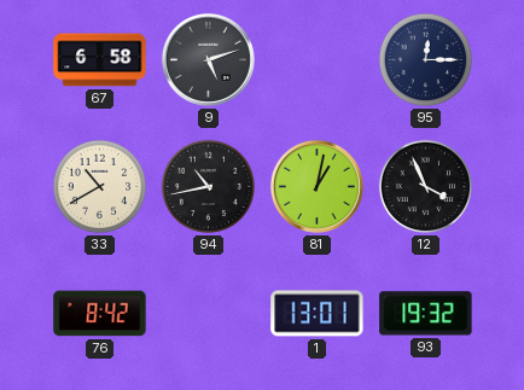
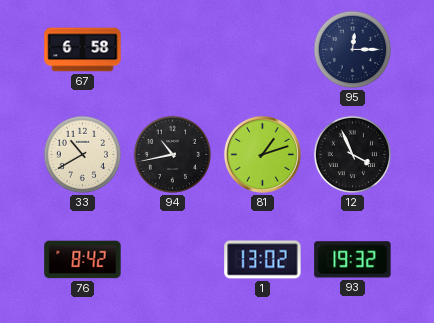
9: 5:12 -> none
81: 1:02 -> 1:12
1: 13:01 -> 13:02
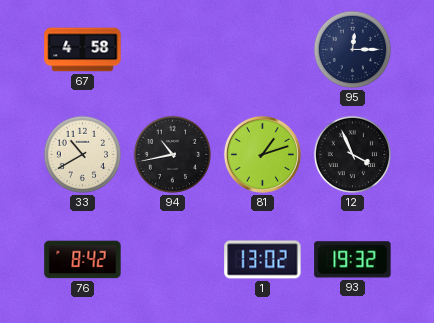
67: 6:58 -> 4:58
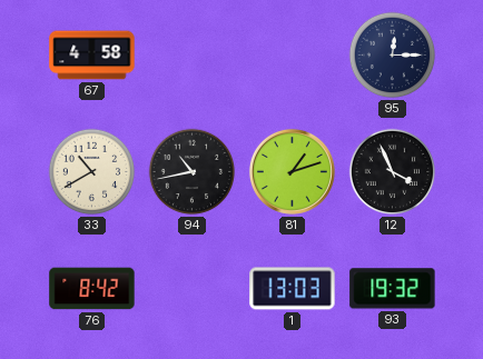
1: 13:02 -> 13:03
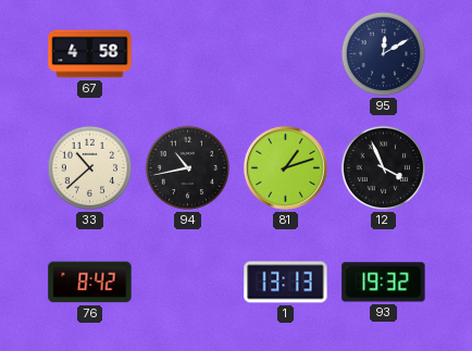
95: 12:15 -> 12:10
33: 10:40 -> 10:38
1: 13:03 -> 13:13
